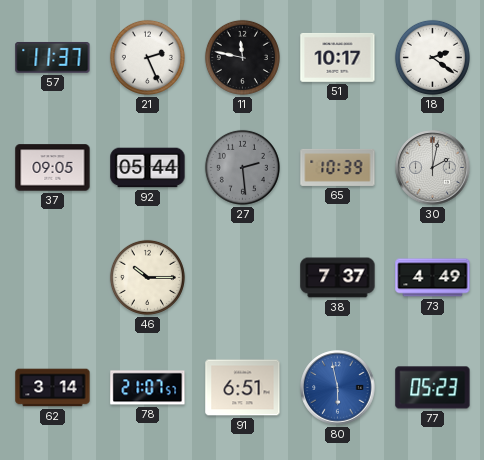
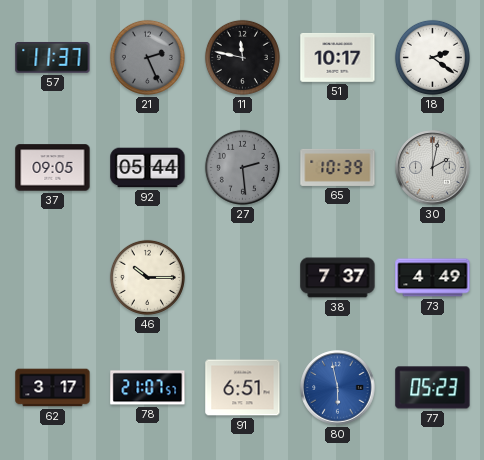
21 dial: white -> grey
62: 3:14 -> 3:17
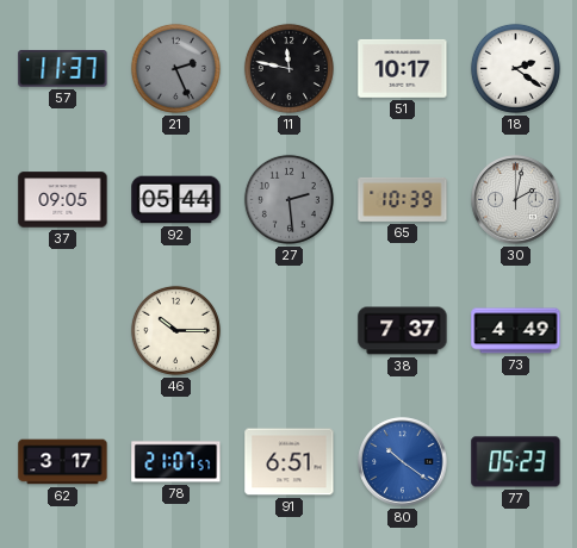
80: 5:58 -> 10:21
